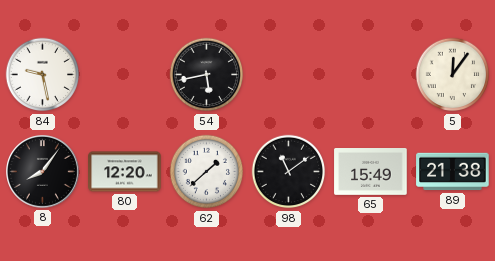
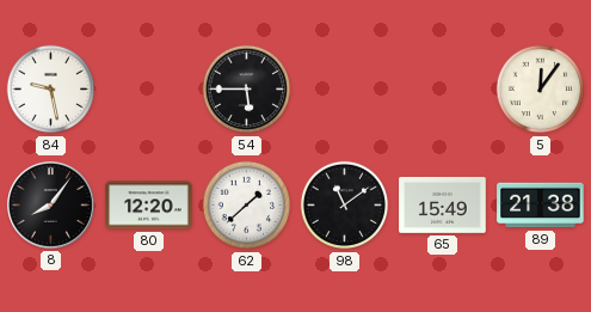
54: 5:43 -> 5:45
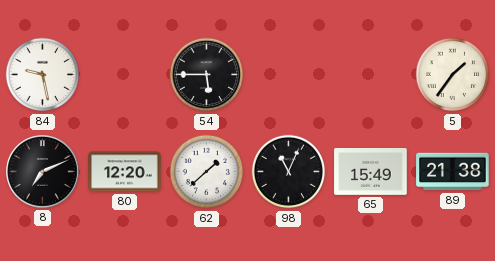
5: 12:06 -> 1:36
8: 8:06 -> 7:11
98: 11:09 -> 11:04
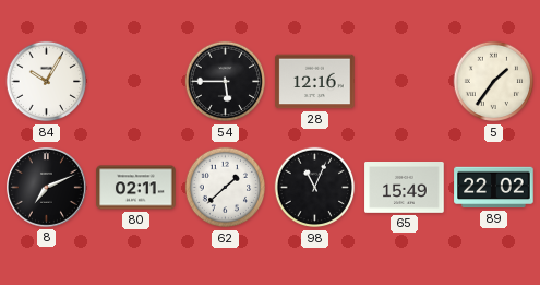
84: 9:28 -> 10:05
28: none -> 12:16
80: 12:20 -> 02:11
89: 21:38 -> 22:02
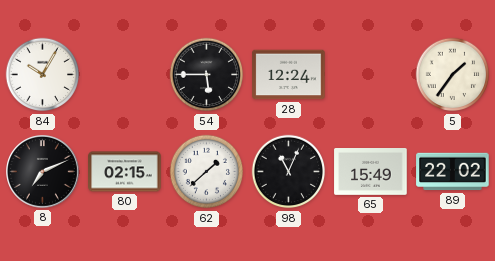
28: 12:16 -> 12:24
80: 02:11 -> 02:15
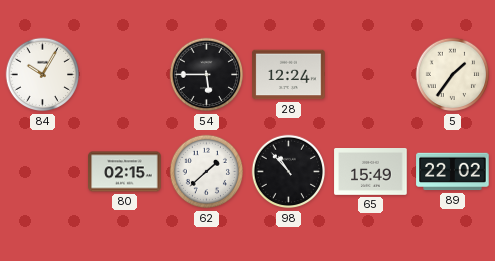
8: 7:11 -> none
98: 11:04 -> 10:53
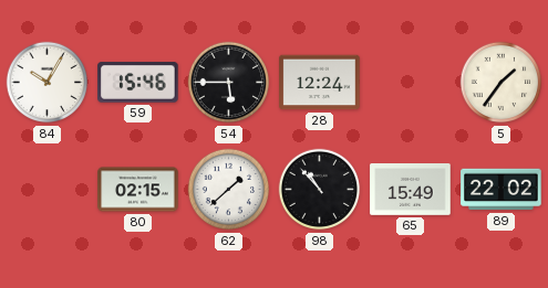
59: none -> 15:46
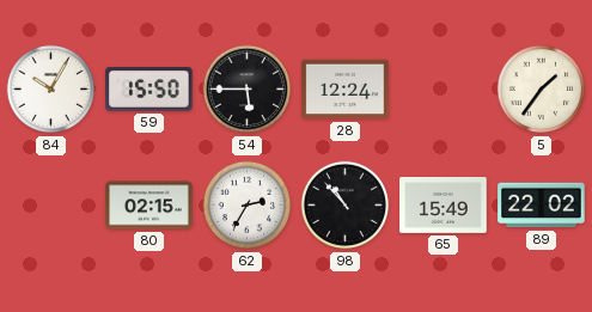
59: 15:46 -> 15:50
62: 1:38 -> 2:35
